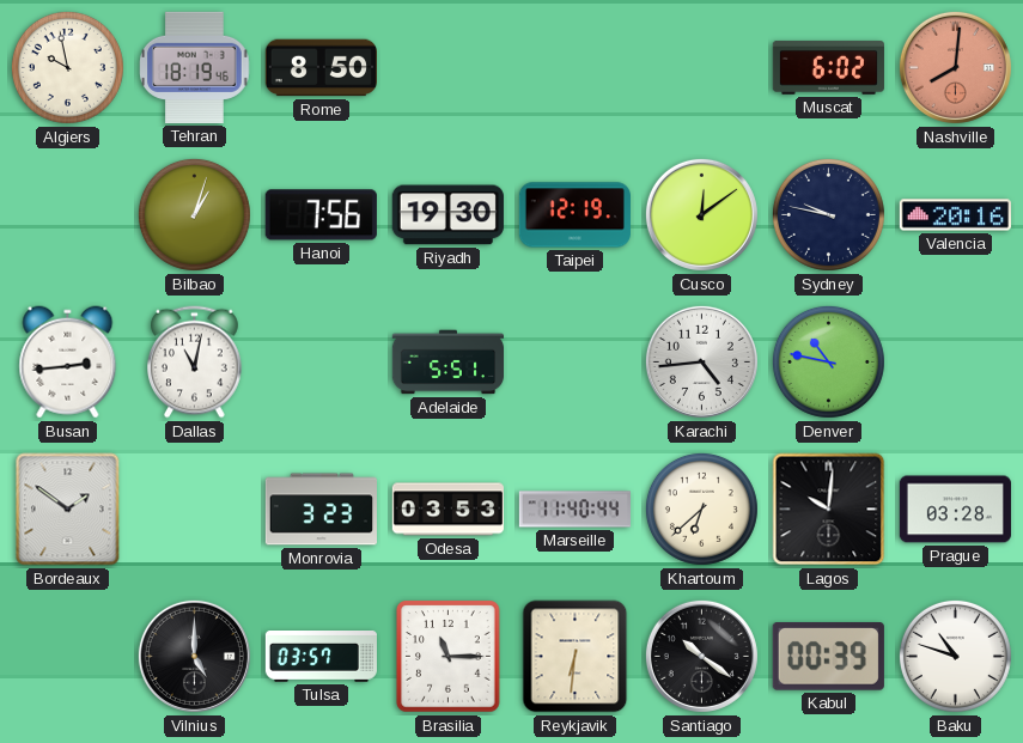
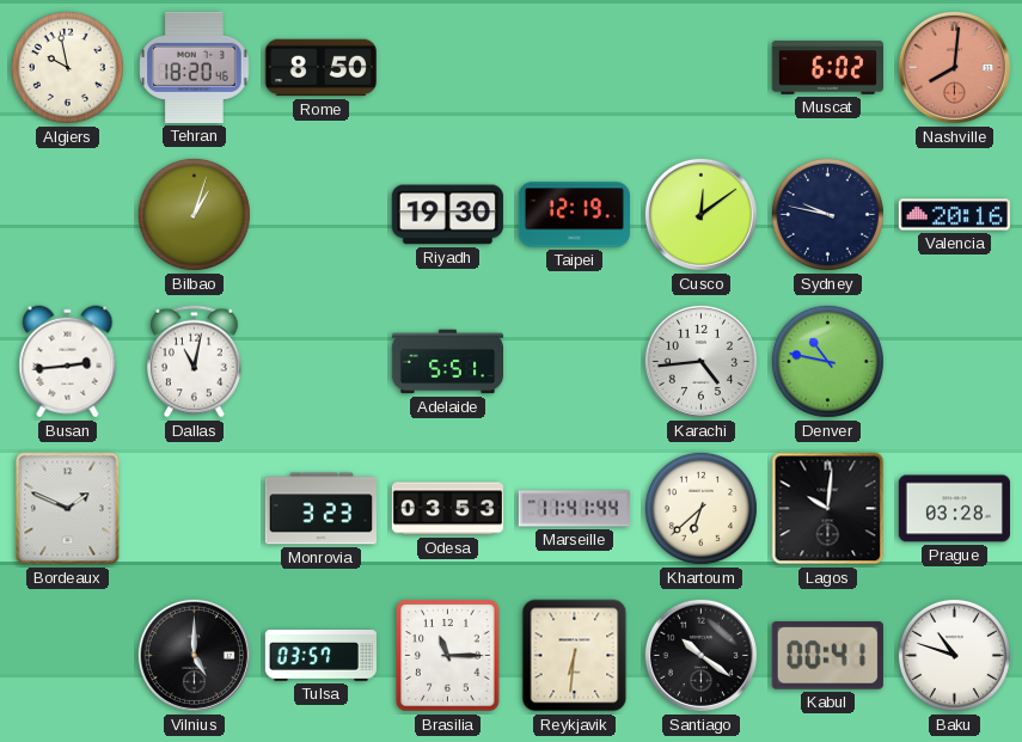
Tehran: 18:19 -> 18:20
Hanoi: 7:56 -> none
Bordeaux: 1:51 -> 1:49
Marseille: 11:40 -> 11:41
Kabul: 00:39 -> 00:41
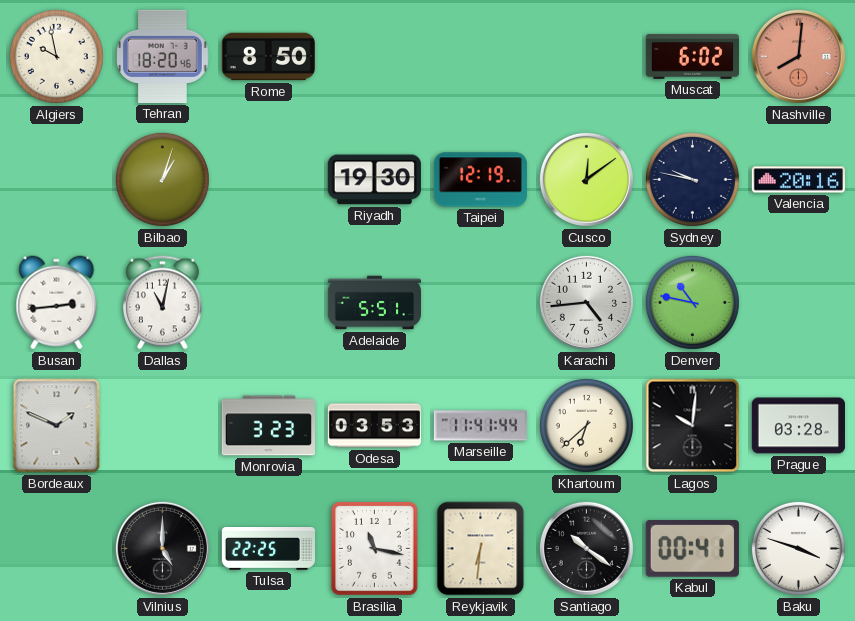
Tulsa: 03:57 -> 22:25
Brasilia: 11:15 -> 11:17
Baku: 10:48 -> 3:48
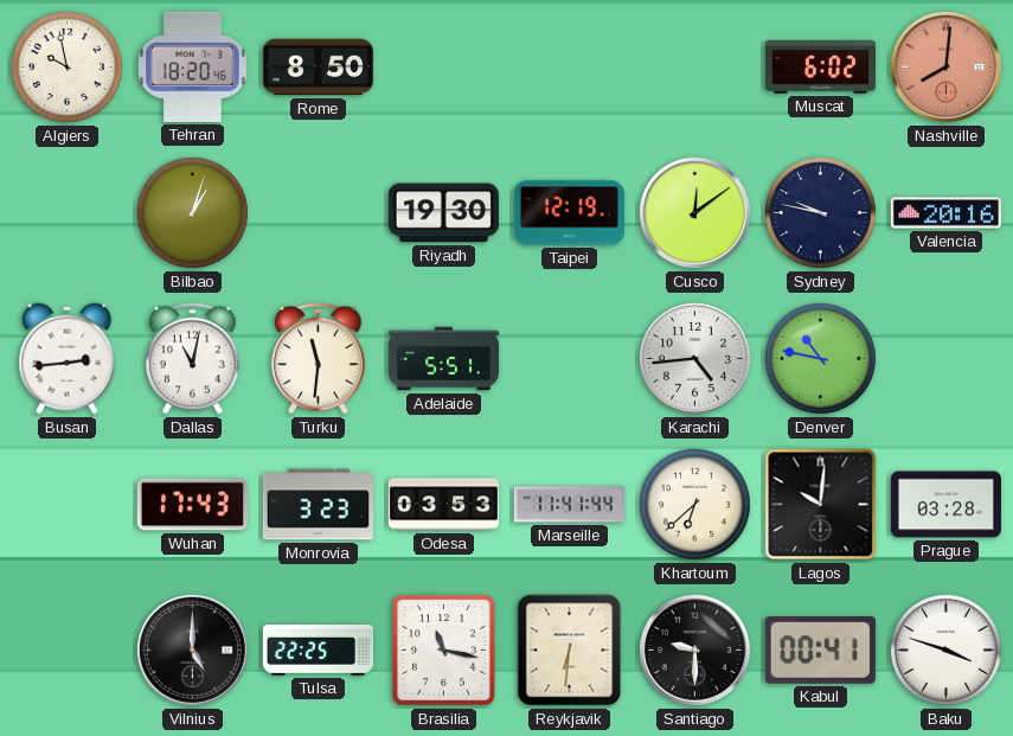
Turku: none -> 11:31
Bordeaux: 1:49 -> none
Wuhan: none -> 17:43
Santiago: 10:21 -> 9:30
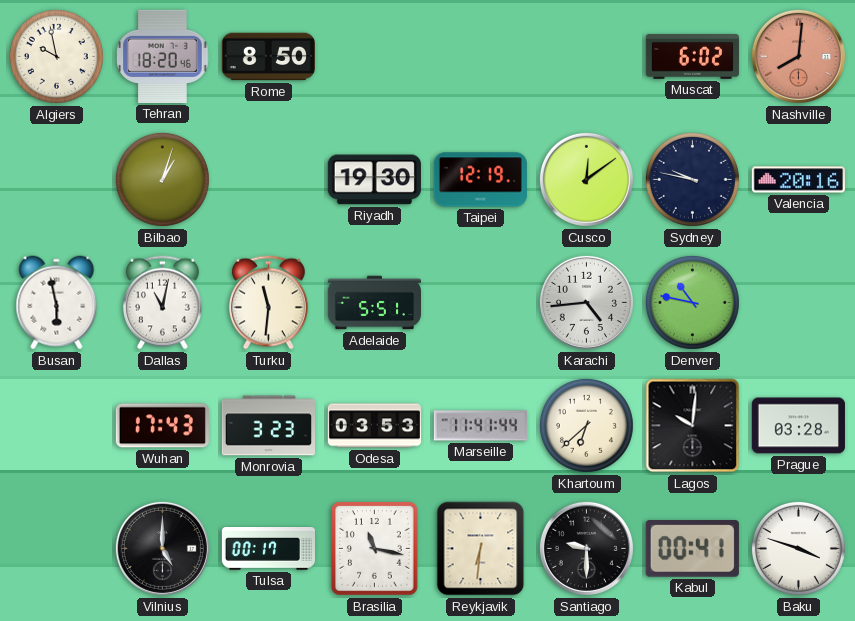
Busan: 2:44 -> 5:58
Tulsa: 22:25 -> 00:17
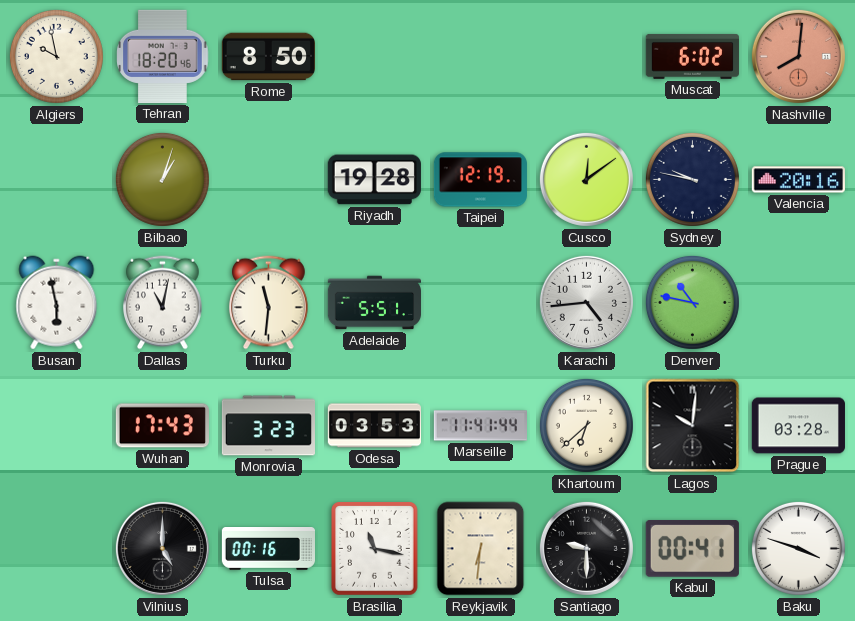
Riyadh: 19:30 -> 19:28
Tulsa: 00:17 -> 00:16
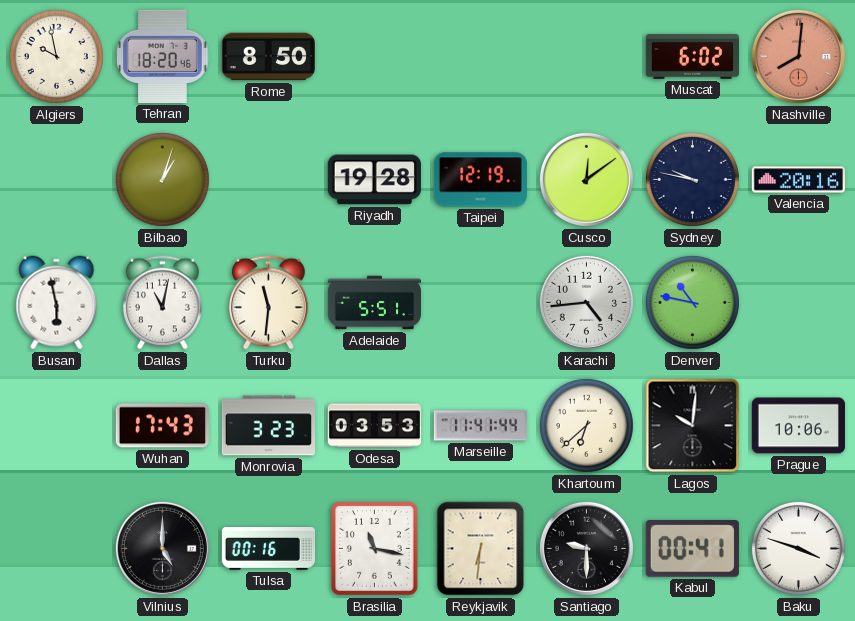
Prague: 03:28 -> 10:06
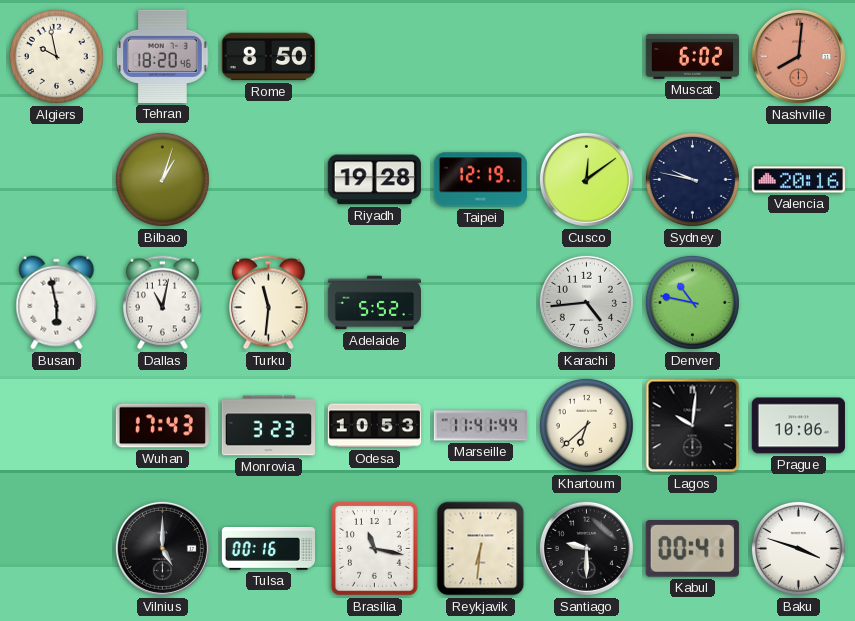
Adelaide: 5:51 -> 5:52
Odesa: 03:53 -> 10:53
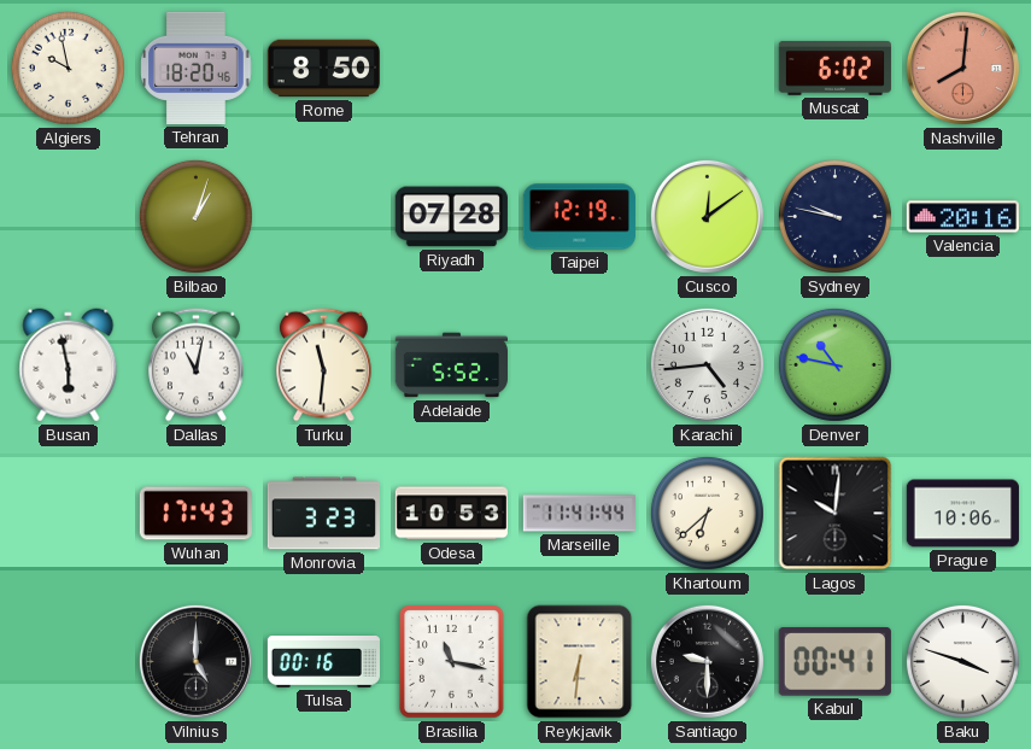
Riyadh: 19:28 -> 07:28
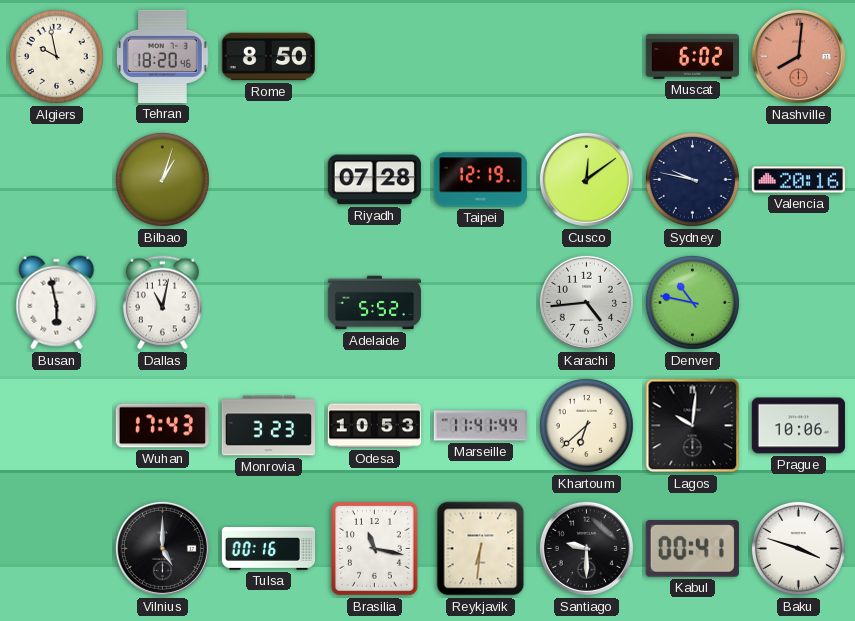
Turku: 11:31 -> none
